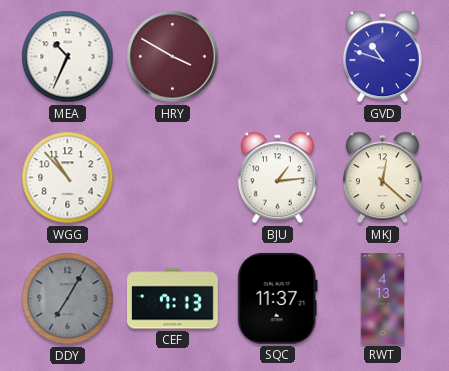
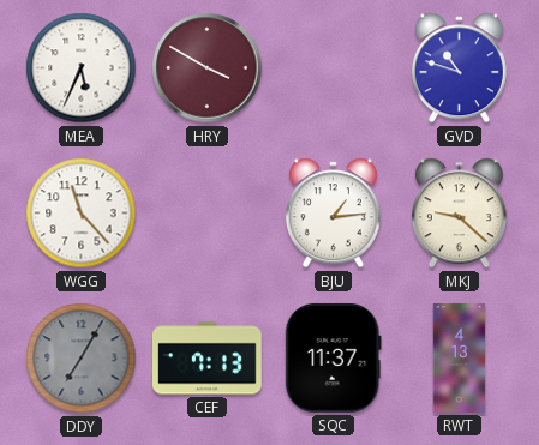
MEA: 10:34 -> 5:34
WGG: 10:53 -> 11:23
MKJ: 12:22 -> 9:22
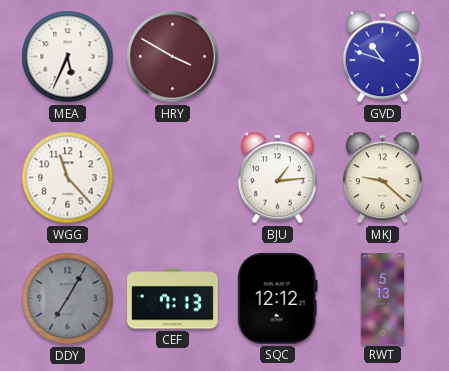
SQC: 11:37 -> 12:12
RWT: 4:13 -> 5:13
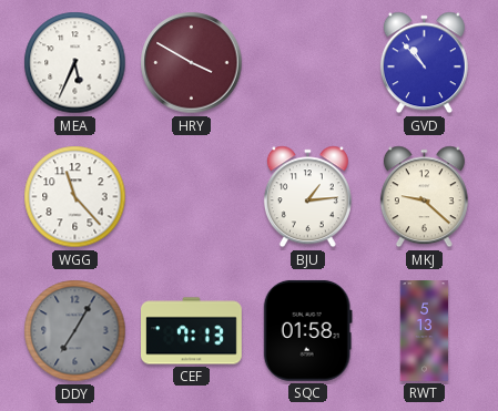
GVD: 10:48 -> 10:53
SQC: 12:12 -> 01:58
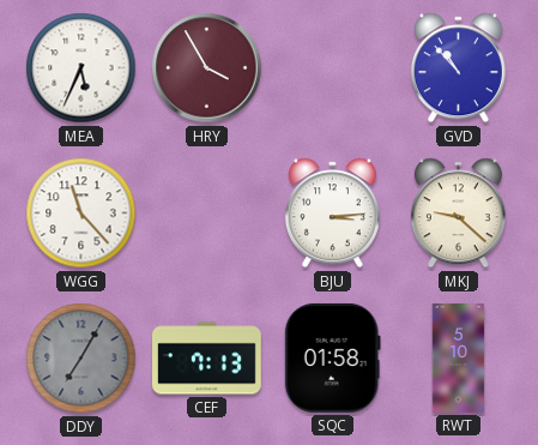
HRY: 3:50 -> 3:55
BJU: 1:14 -> 3:14
RWT: 5:13 -> 5:10
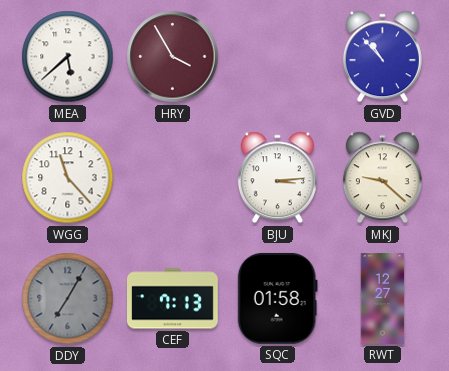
MEA: 5:34 -> 5:38
RWT: 5:10 -> 12:27
